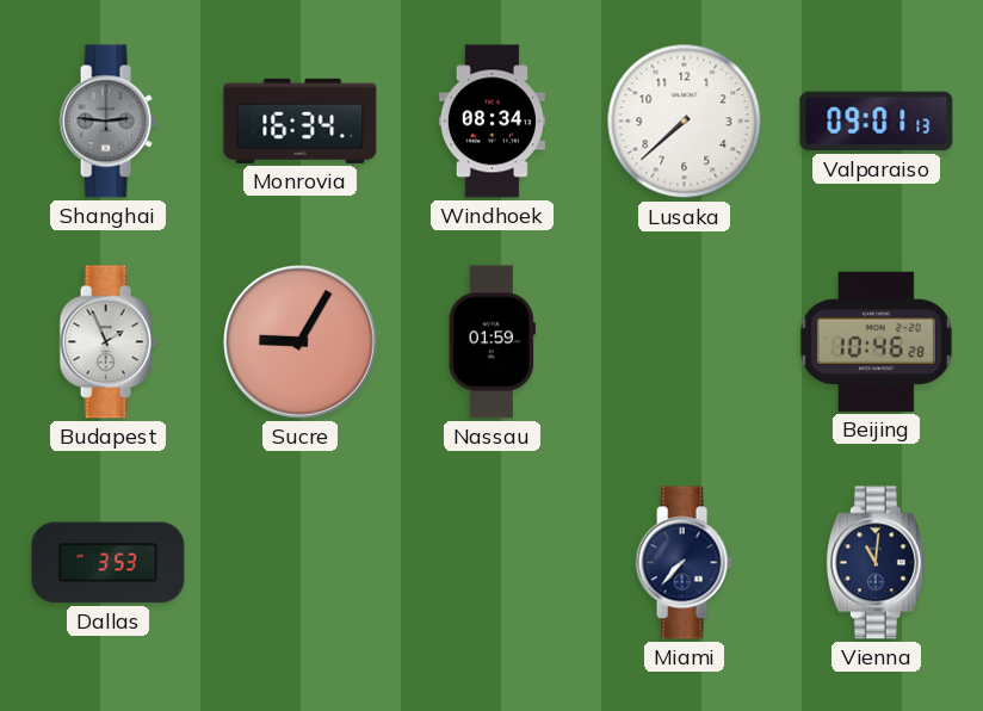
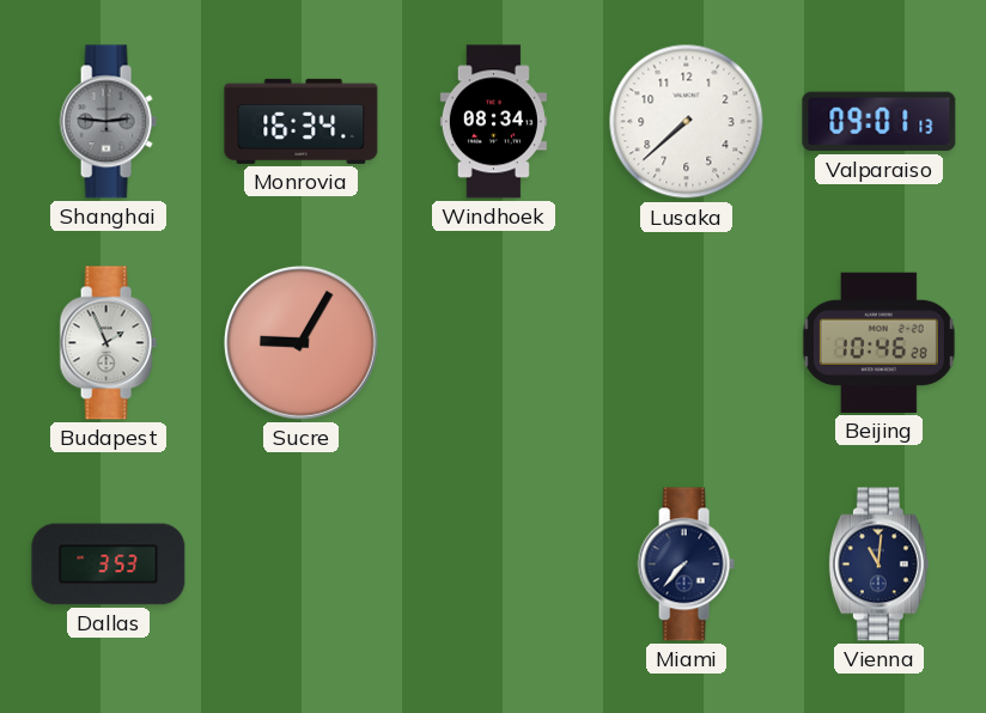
Nassau: 01:59 -> none
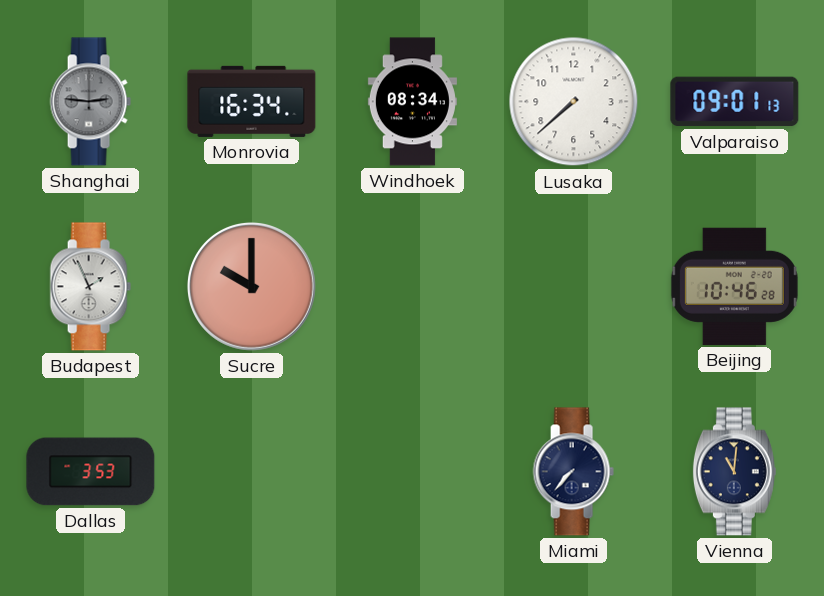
Sucre: 9:05 -> 10:00
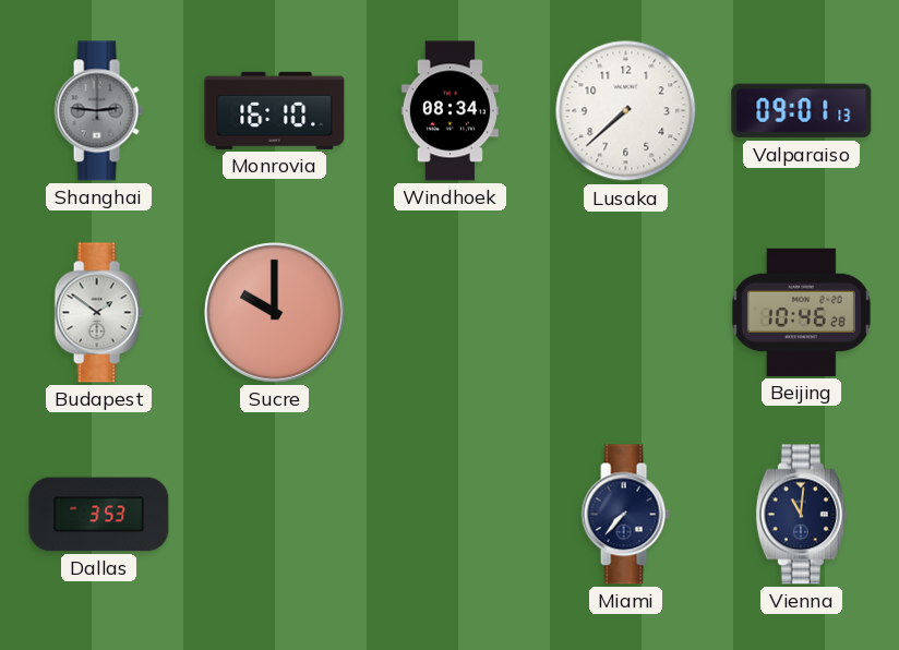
Monrovia: 16:34 -> 16:10
Budapest: 1:56 -> 1:51
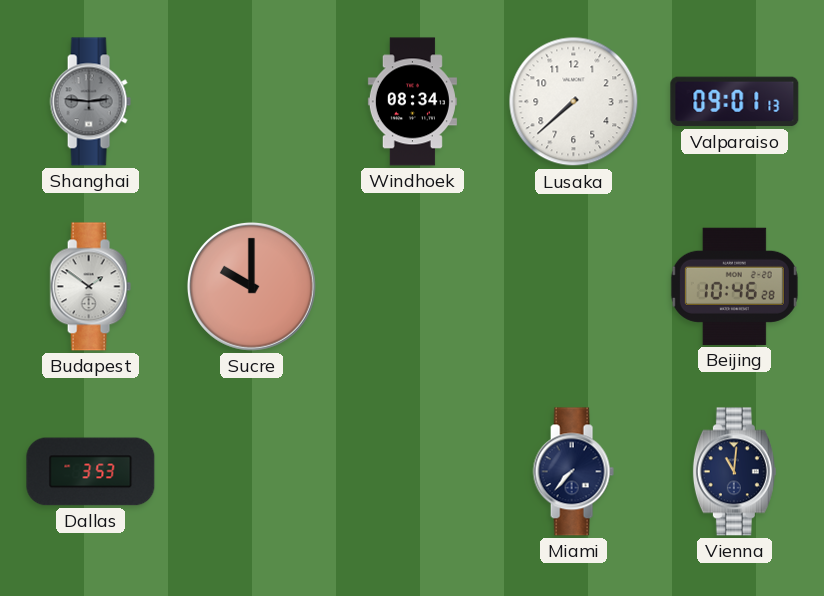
Monrovia: 16:10 -> none
